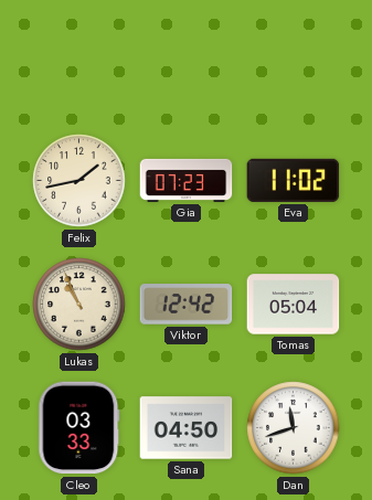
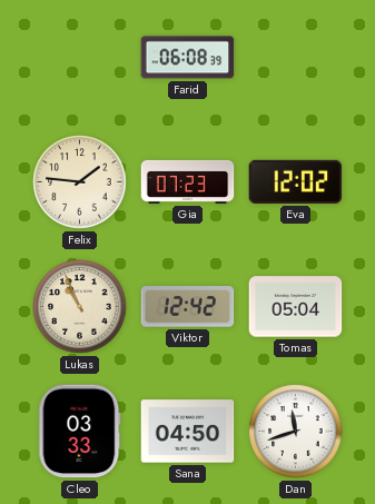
Farid: none -> 06:08
Felix: 1:43 -> 1:46
Eva: 11:02 -> 12:02
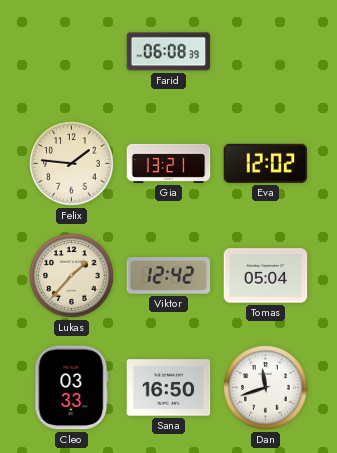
Gia: 07:23 -> 13:21
Lukas: 10:56 -> 1:37
Sana: 04:50 -> 16:50
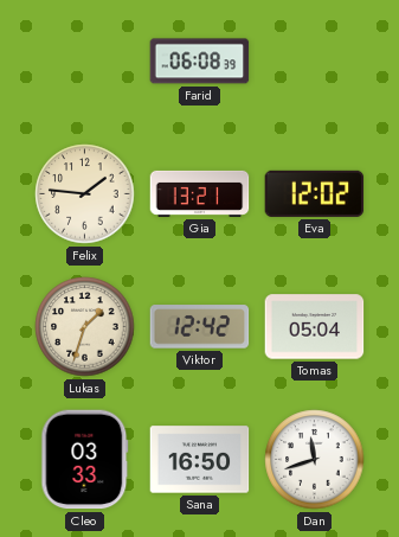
Lukas: 1:37 -> 1:33
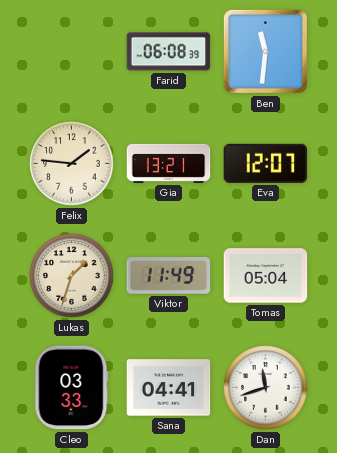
Ben: none -> 11:31
Eva: 12:02 -> 12:07
Viktor: 12:42 -> 11:49
Sana: 16:50 -> 04:41
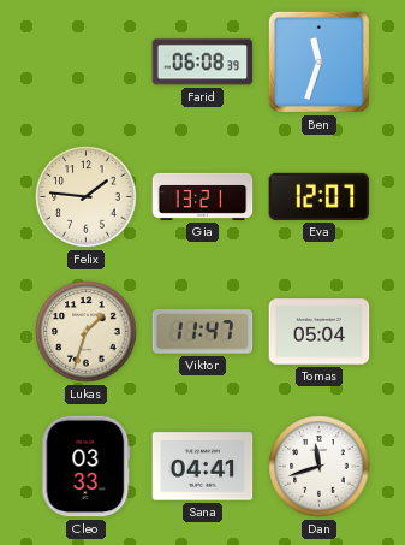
Ben: 11:31 -> 11:33
Viktor: 11:49 -> 11:47
